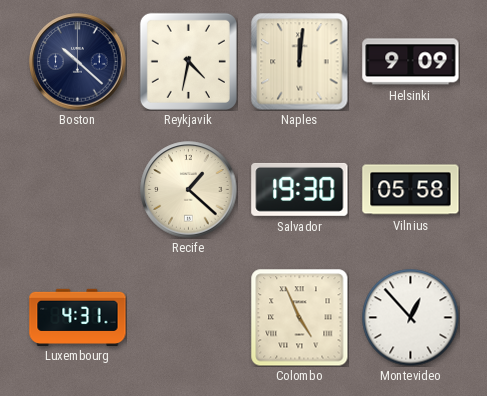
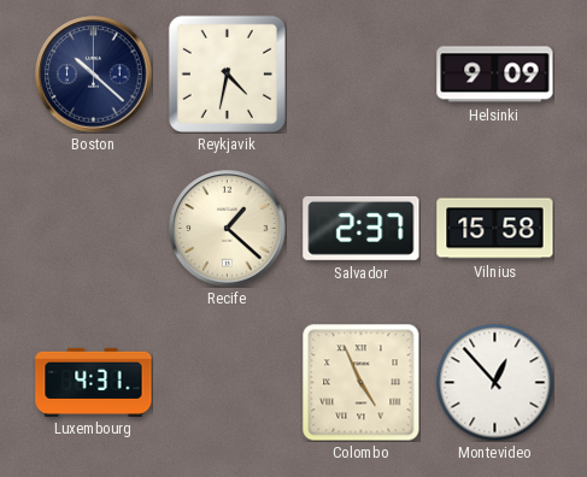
Naples: 12:01 -> none
Salvador: 19:30 -> 2:37
Vilnius: 05:58 -> 15:58
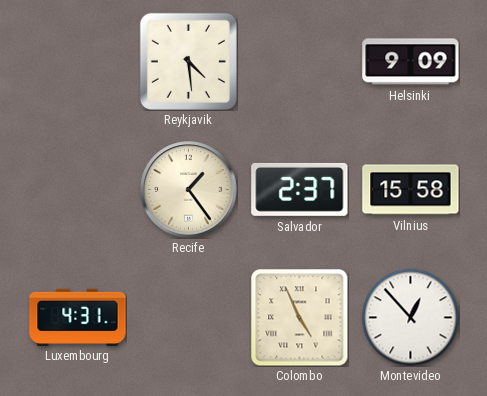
Boston: 10:22 -> none
Reykjavik: 4:32 -> 4:29
Recife: 1:22 -> 1:24
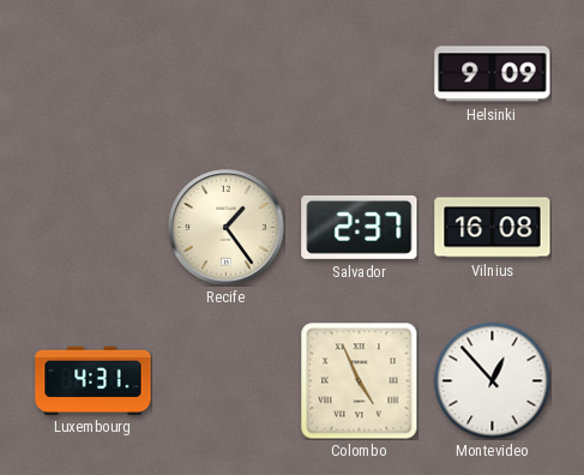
Reykjavik: 4:29 -> none
Vilnius: 15:58 -> 16:08
